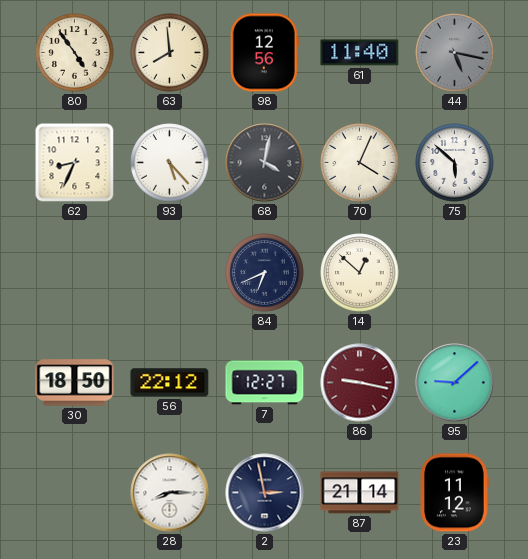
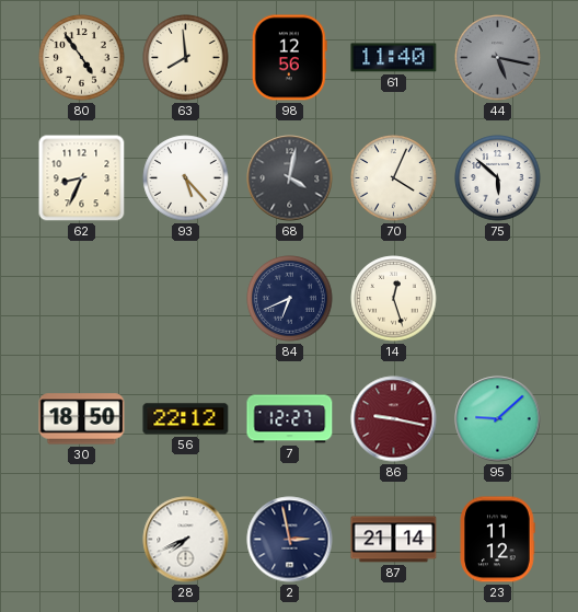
14: 12:52 -> 12:27
28: 8:15 -> 7:41
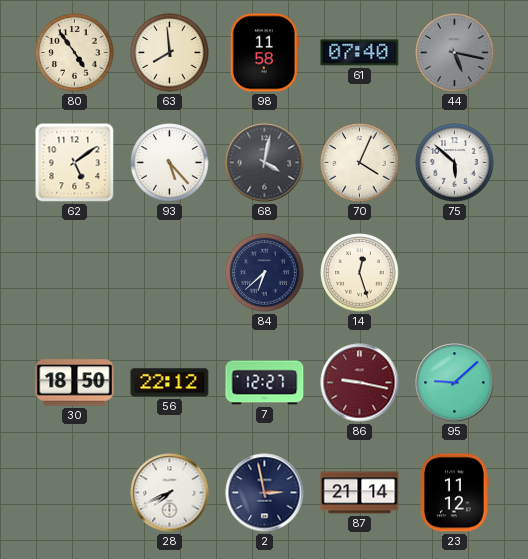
98: 12:56 -> 11:58
61: 11:40 -> 07:40
62: 8:34 -> 5:09
84: 6:41 -> 6:38
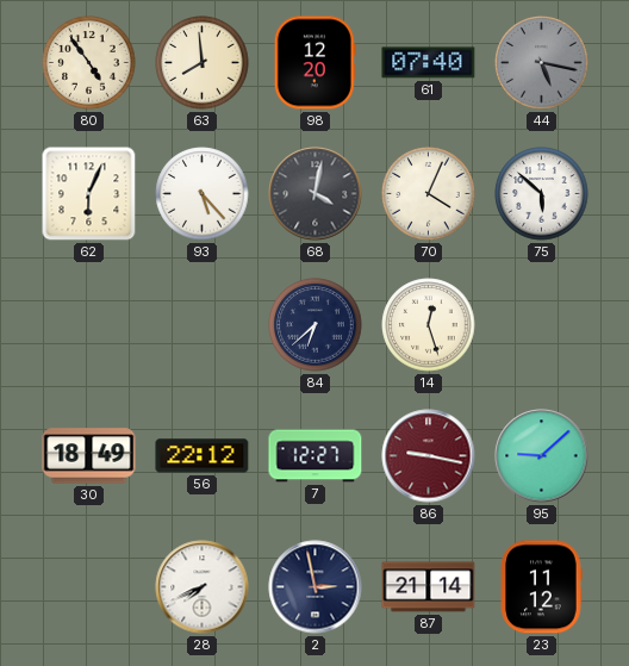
98: 11:58 -> 12:20
62: 5:09 -> 6:04
30: 18:50 -> 18:49
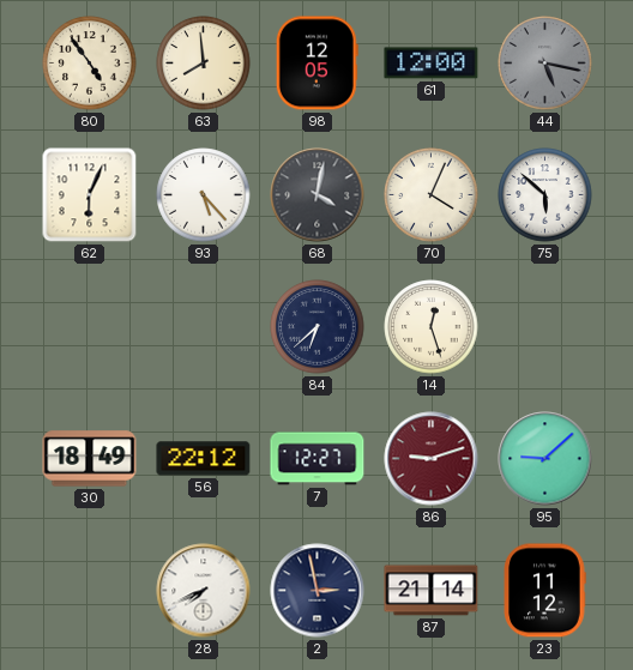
98: 12:20 -> 12:05
61: 07:40 -> 12:00
86: 9:17 -> 9:12
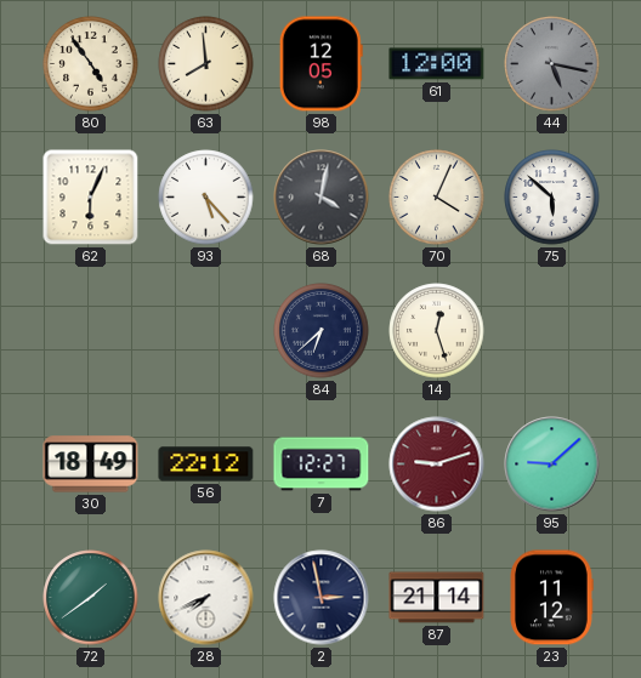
72: none -> 1:39
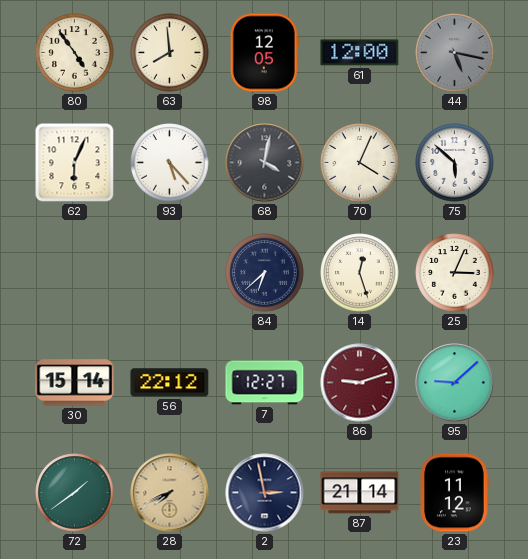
25: none -> 3:04
30: 18:49 -> 15:14
28 dial: white -> champagne
